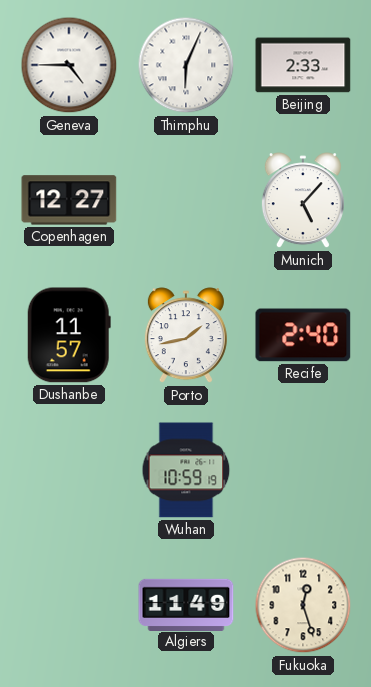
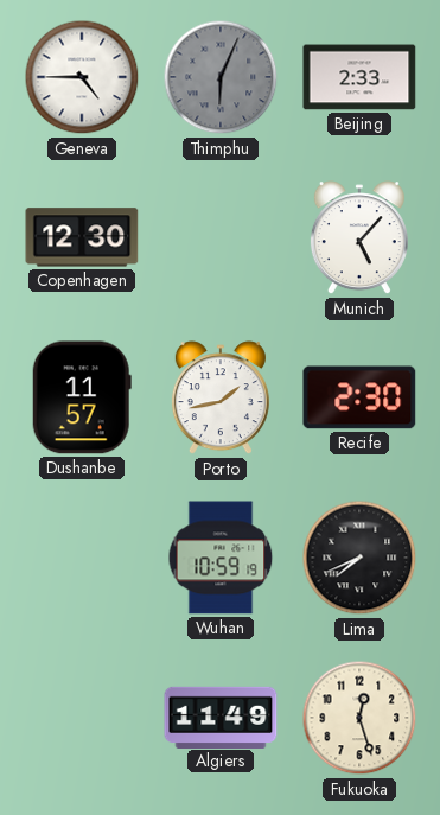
Thimphu dial: white -> grey
Copenhagen: 12:27 -> 12:30
Recife: 2:40 -> 2:30
Lima: none -> 7:41
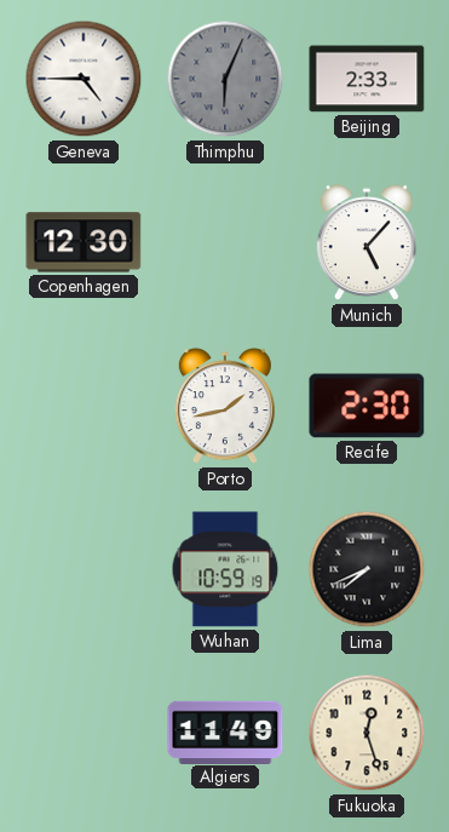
Dushanbe: 11:57 -> none
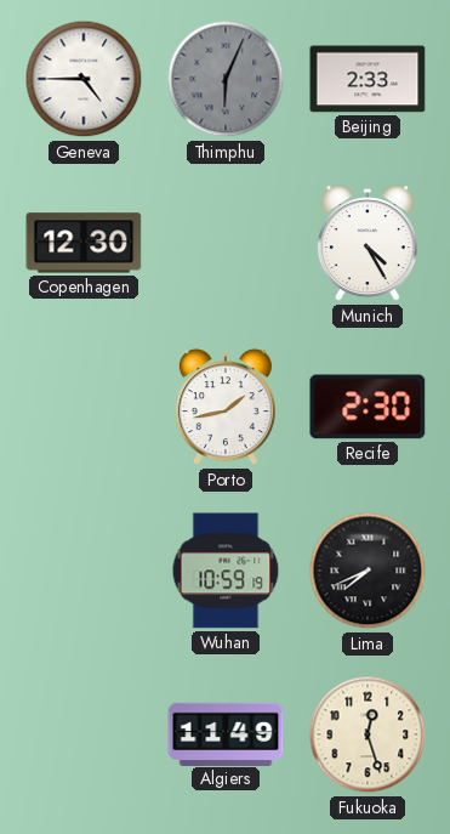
Munich: 5:07 -> 4:25
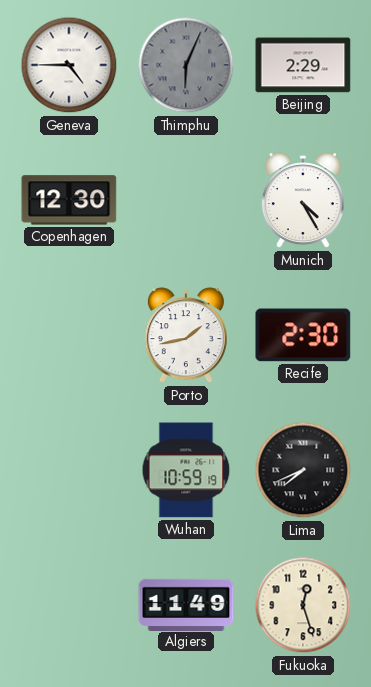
Beijing: 2:33 -> 2:29
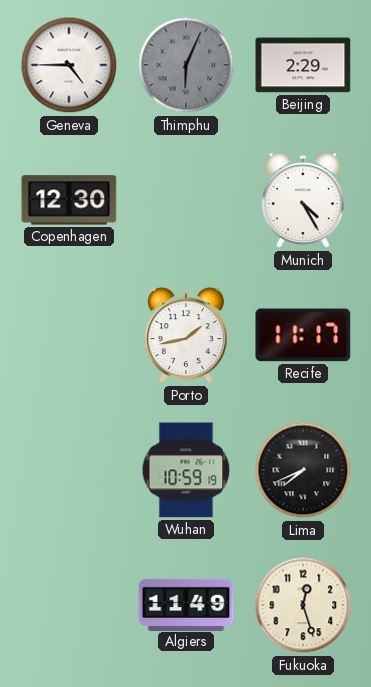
Recife: 2:30 -> 11:17
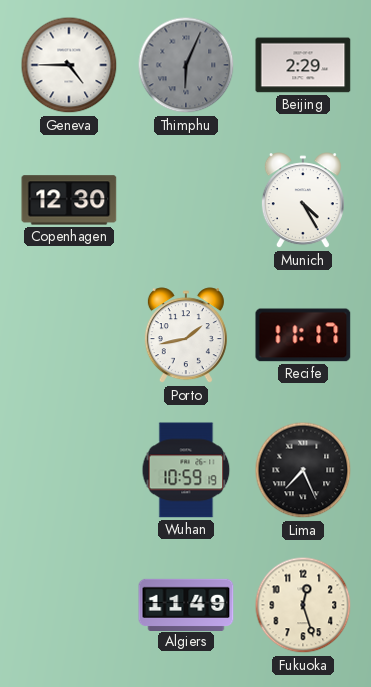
Lima: 7:41 -> 7:26
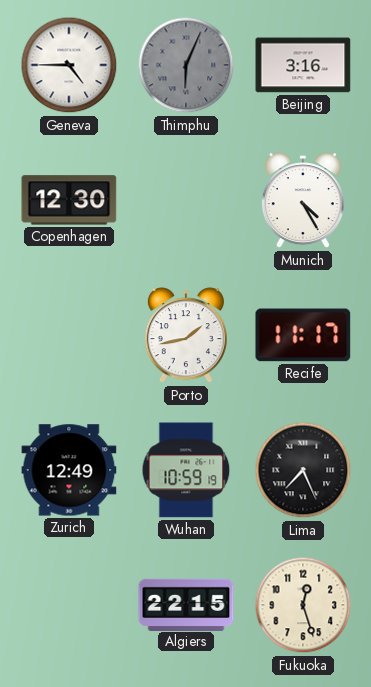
Beijing: 2:29 -> 3:16
Zurich: none -> 12:49
Algiers: 11:49 -> 22:15
